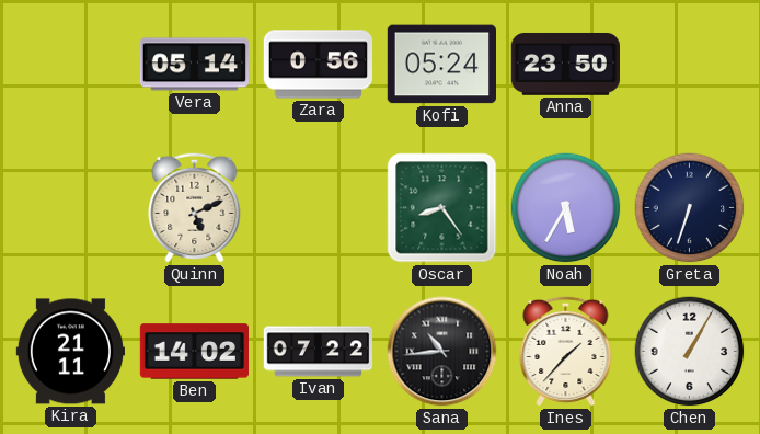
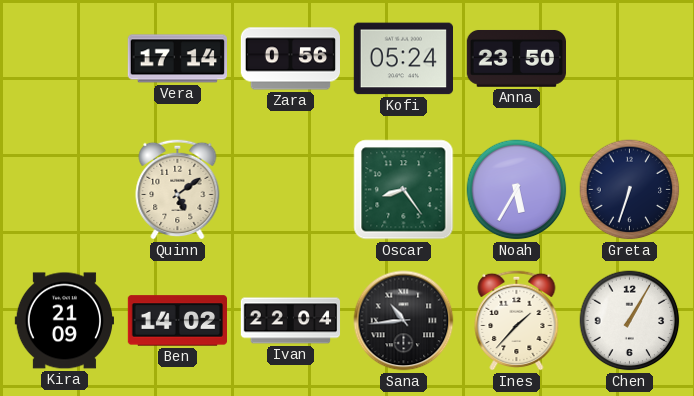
Vera: 05:14 -> 17:14
Quinn: 5:11 -> 5:09
Kira: 21:11 -> 21:09
Ivan: 07:22 -> 22:04
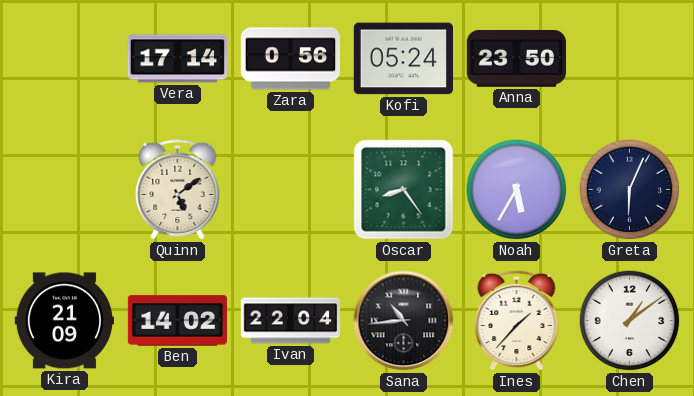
Greta: 6:33 -> 6:04
Chen: 1:05 -> 1:09
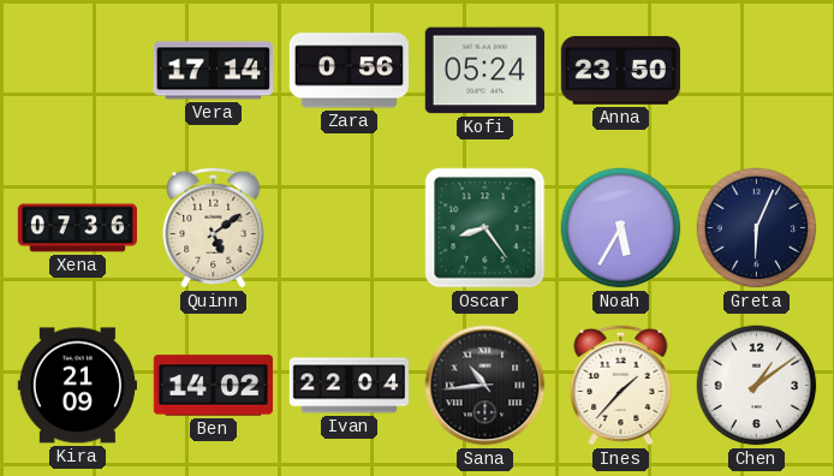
Xena: none -> 07:36
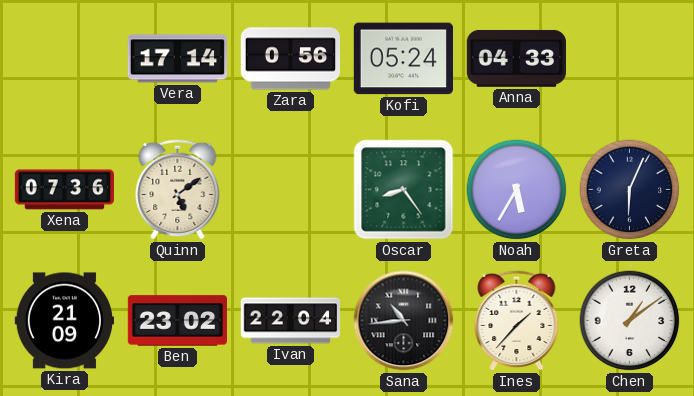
Anna: 23:50 -> 04:33
Ben: 14:02 -> 23:02
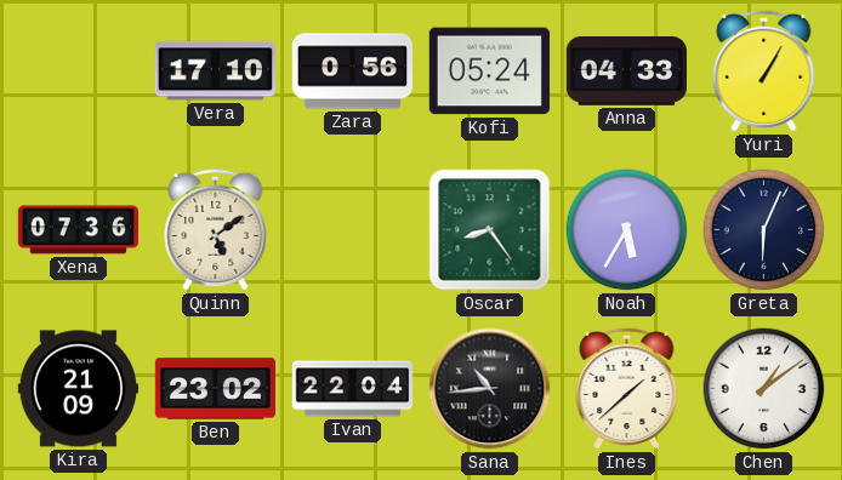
Vera: 17:14 -> 17:10
Yuri: none -> 1:05
Ines: 1:37 -> 1:38
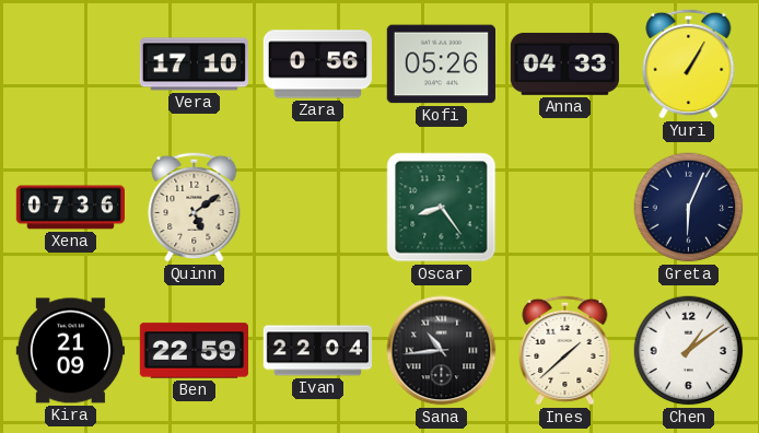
Kofi: 05:24 -> 05:26
Noah: 5:35 -> none
Ben: 23:02 -> 22:59
